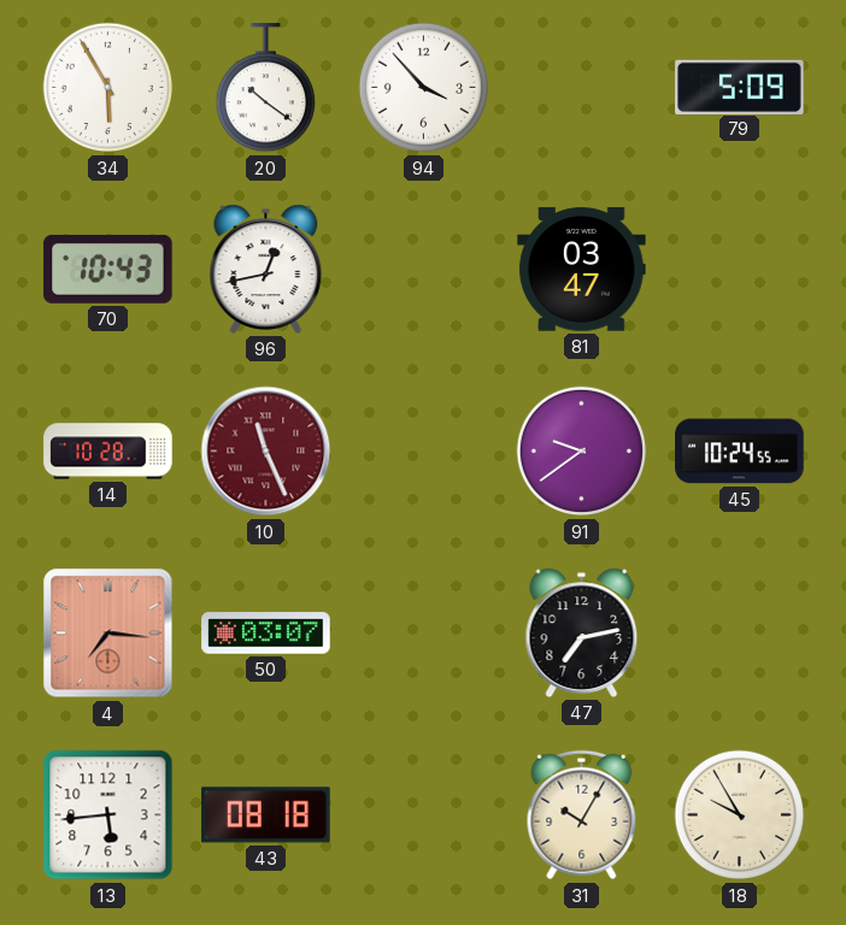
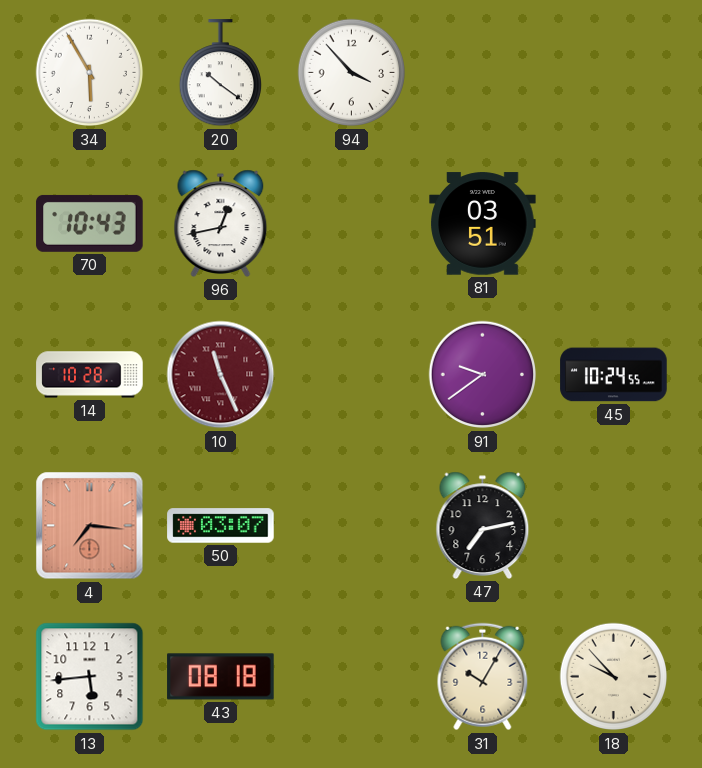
79: 5:09 -> none
81: 03:47 -> 03:51
18: 9:55 -> 9:53
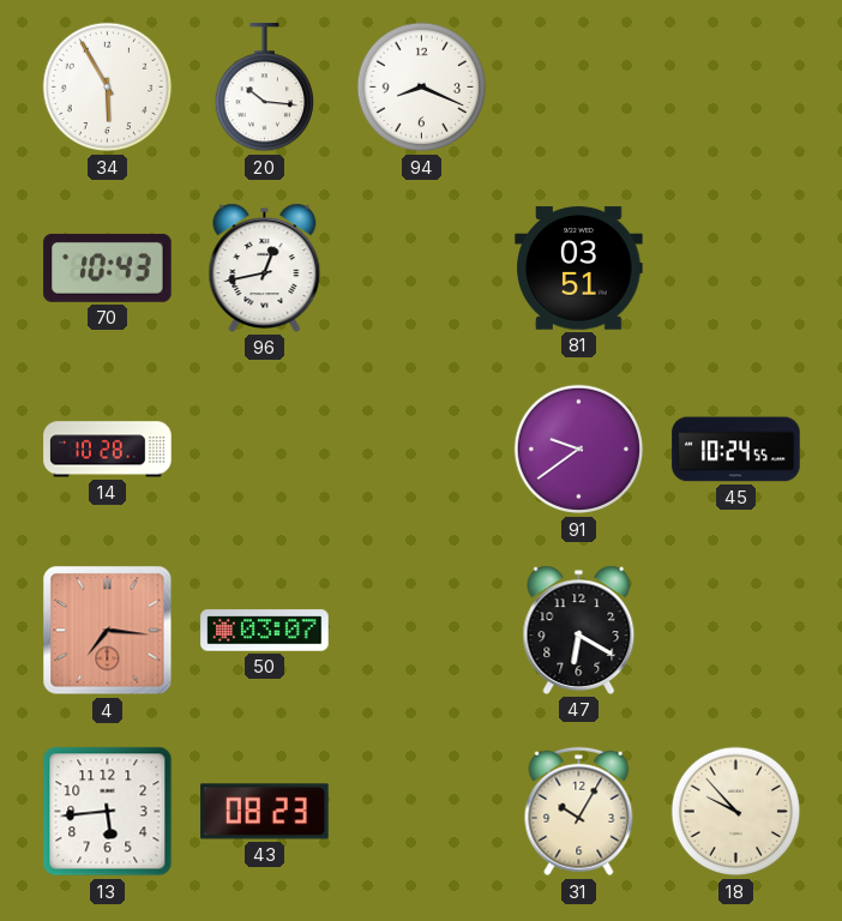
20: 10:21 -> 10:16
94: 3:53 -> 8:19
10: 11:26 -> none
47: 7:13 -> 6:20
43: 08:18 -> 08:23
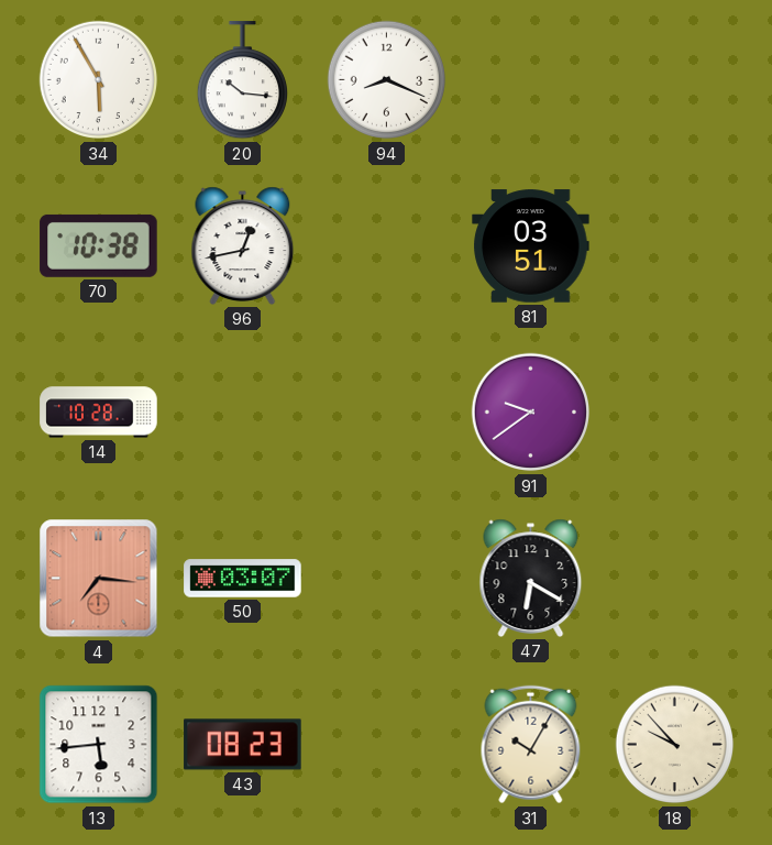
70: 10:43 -> 10:38
45: 10:24 -> none
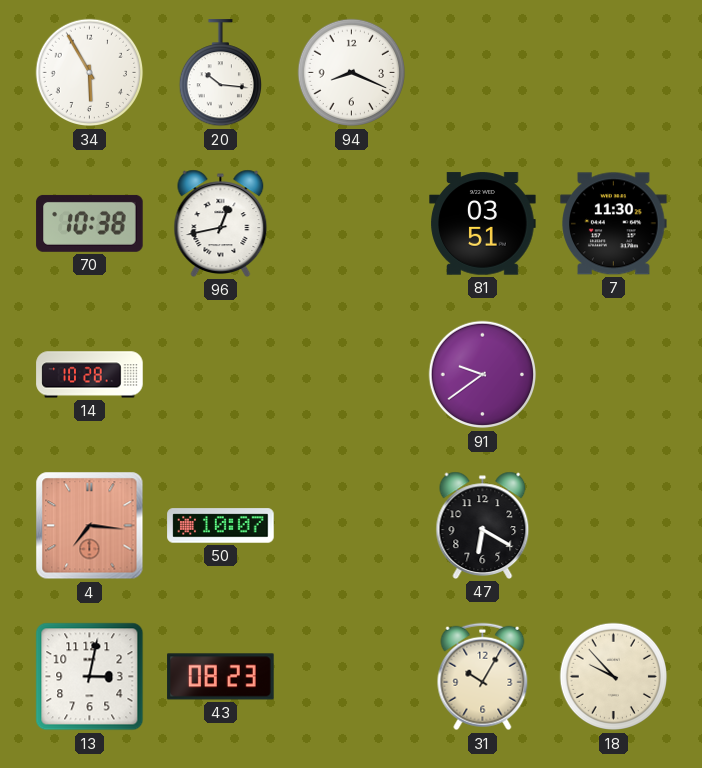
7: none -> 11:30
50: 03:07 -> 10:07
13: 5:44 -> 3:02
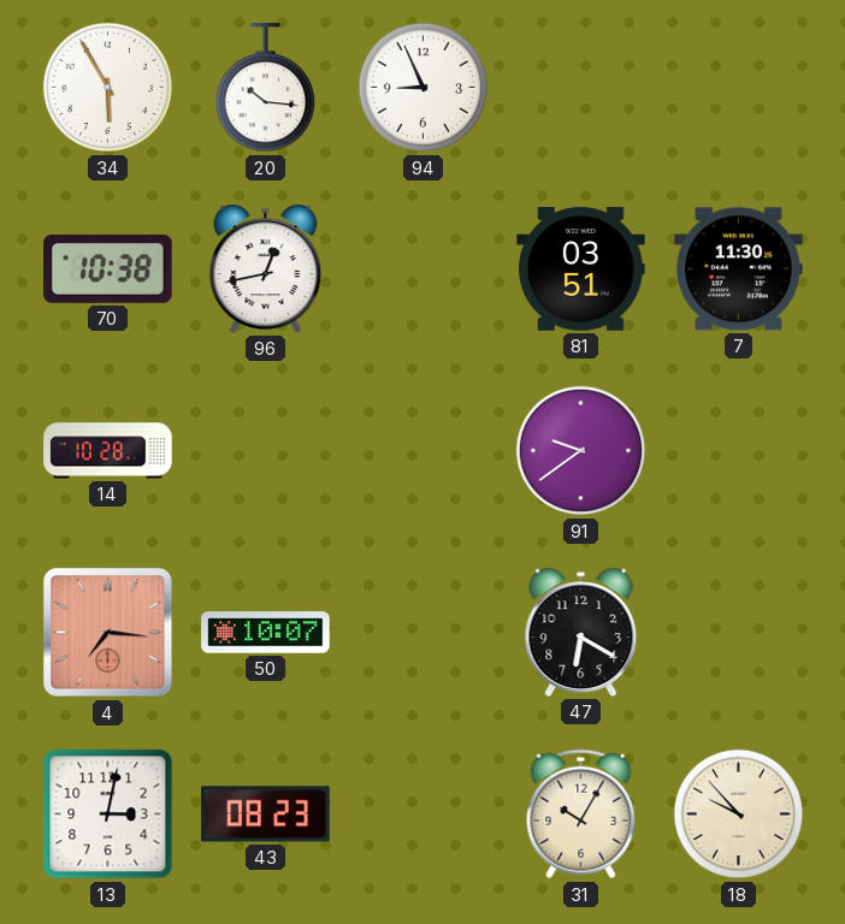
94: 8:19 -> 8:56
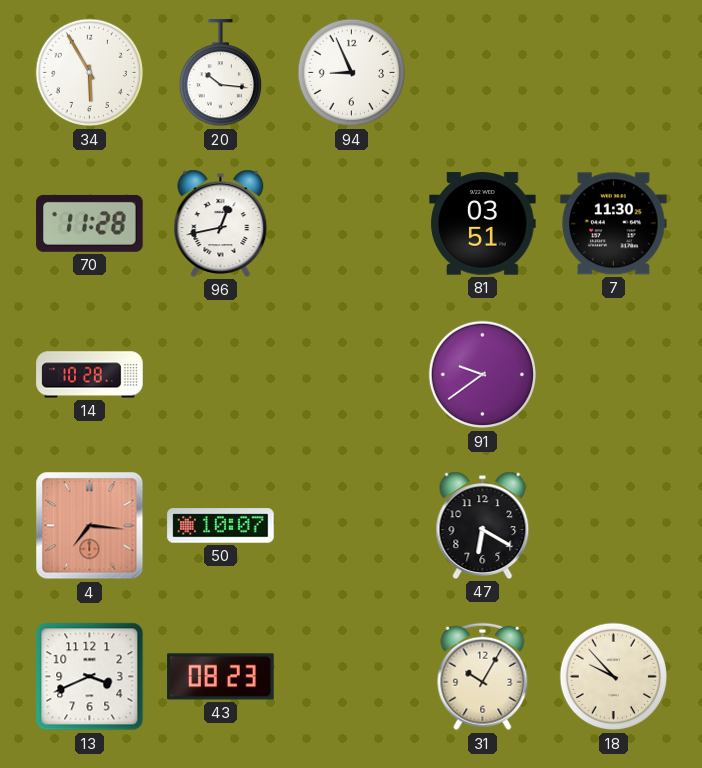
70: 10:38 -> 11:28
13: 3:02 -> 3:41
